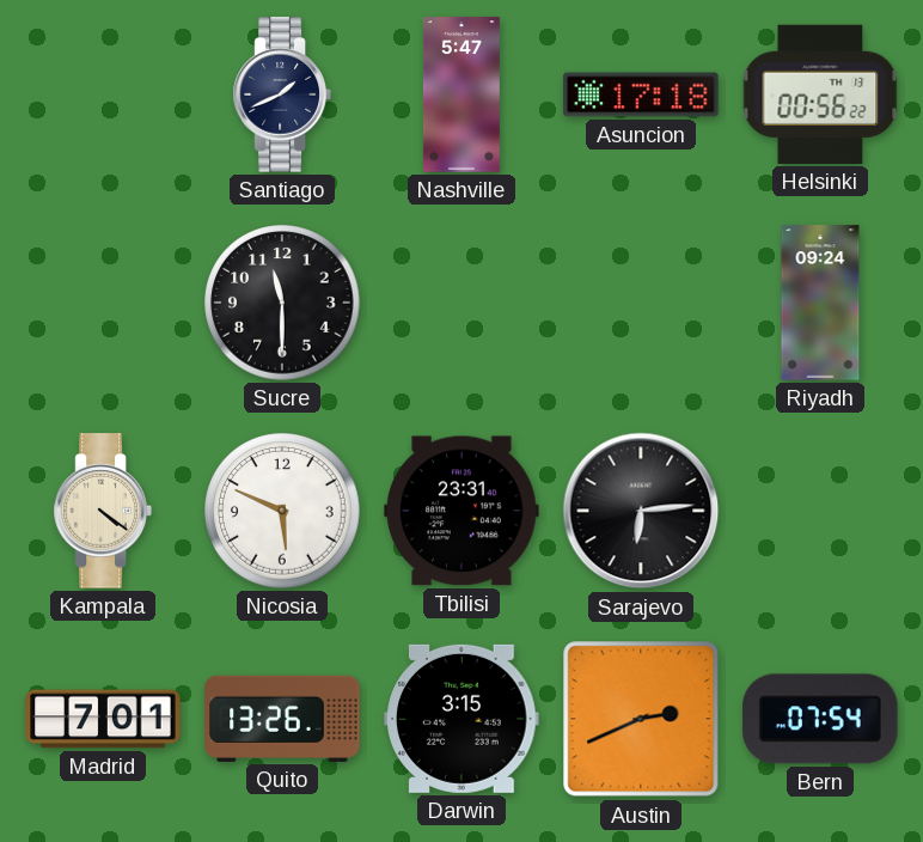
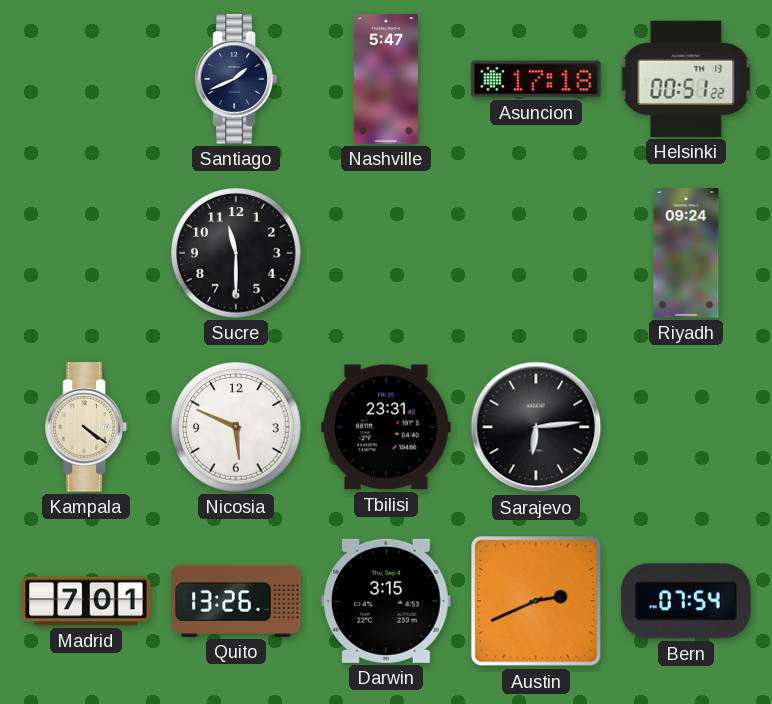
Helsinki: 00:56 -> 00:51
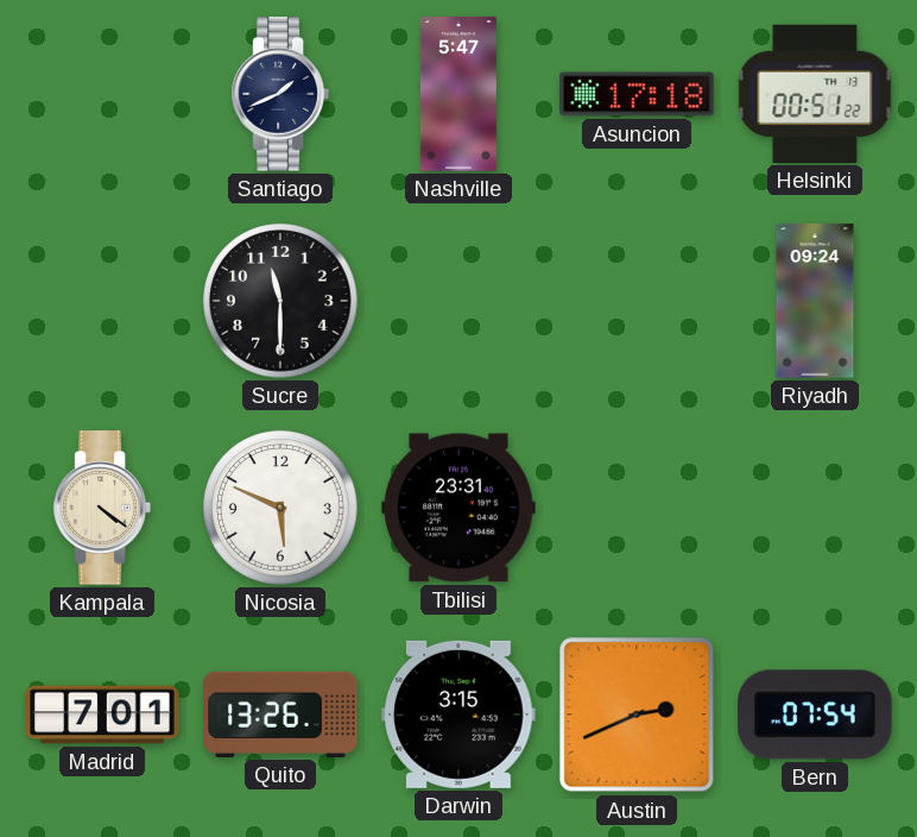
Sarajevo: 6:14 -> none
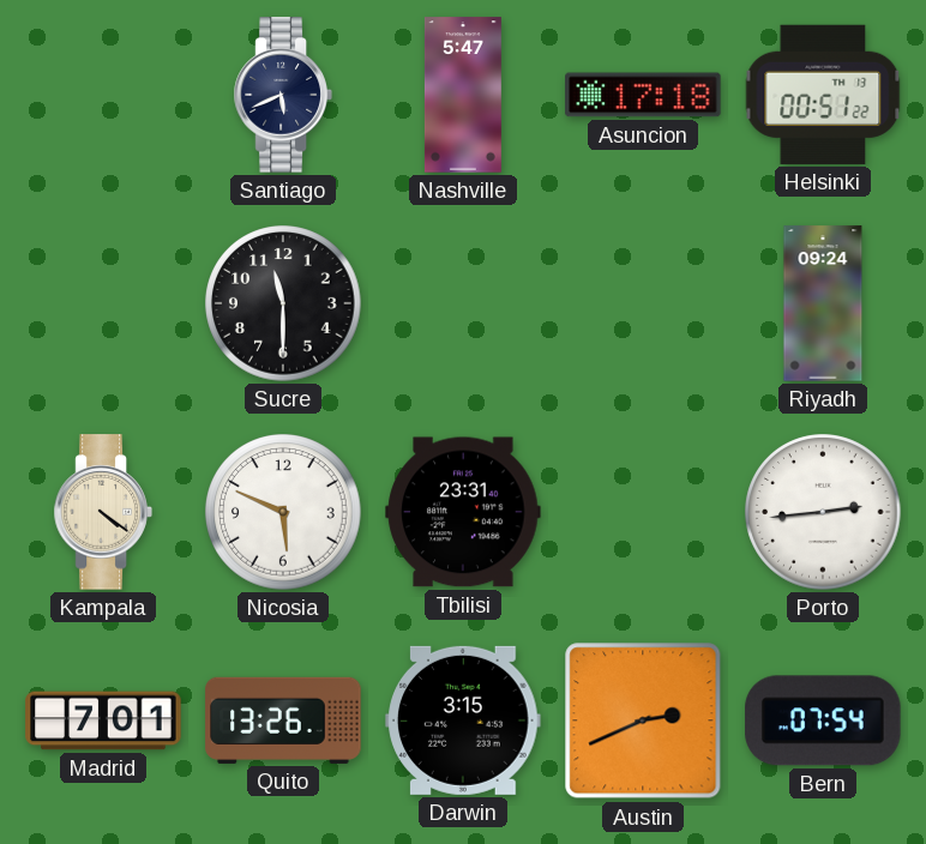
Santiago: 1:41 -> 5:41
Porto: none -> 2:44
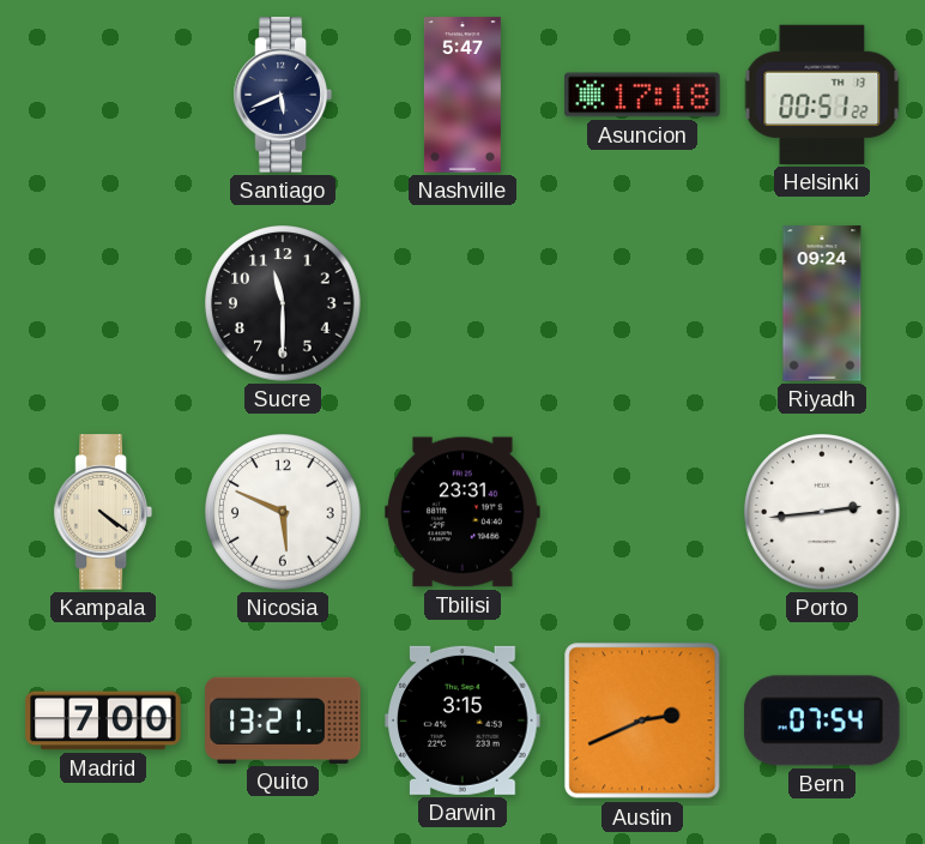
Madrid: 7:01 -> 7:00
Quito: 13:26 -> 13:21
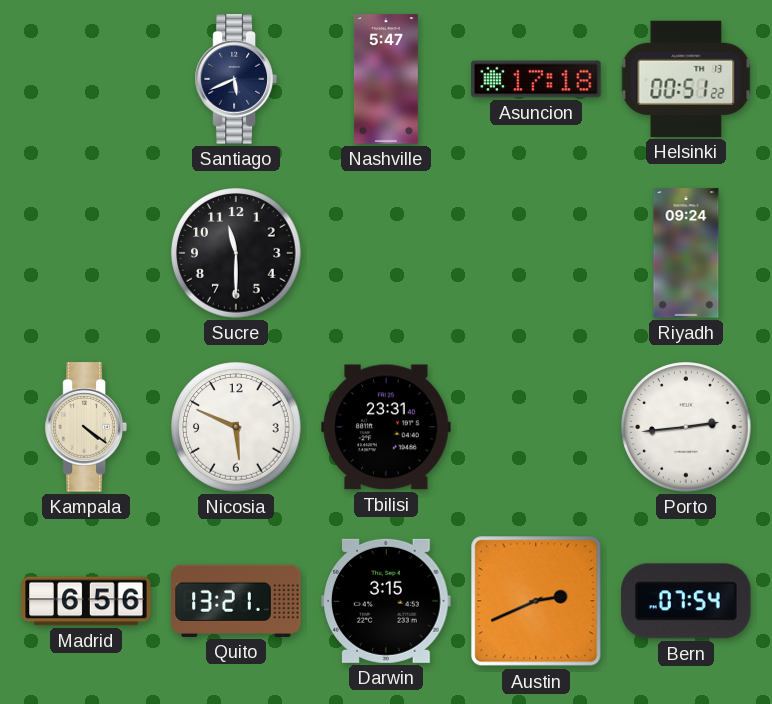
Madrid: 7:00 -> 6:56
